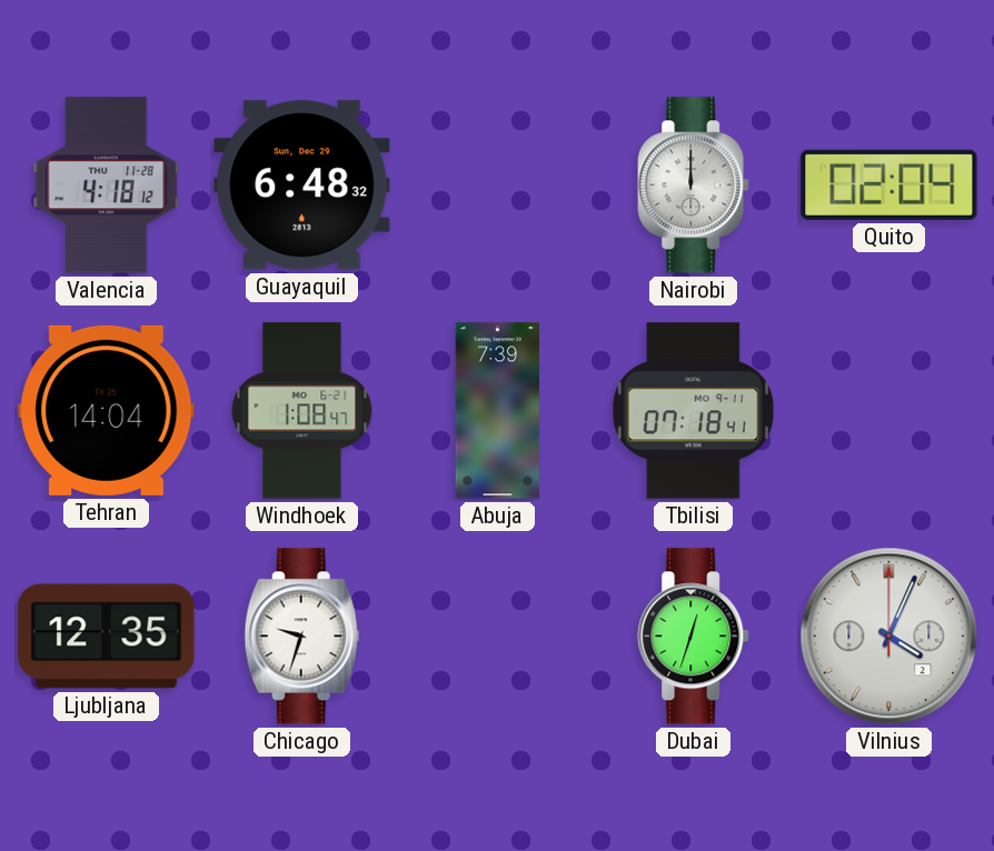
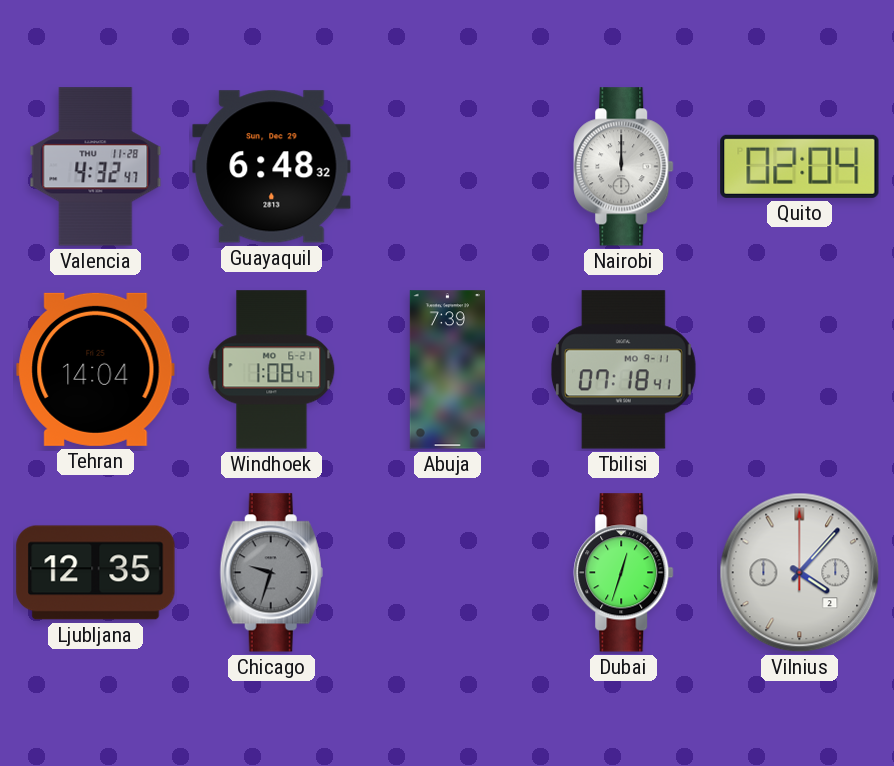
Valencia: 4:18 -> 4:32
Chicago dial: white -> grey
Vilnius: 4:04 -> 4:07
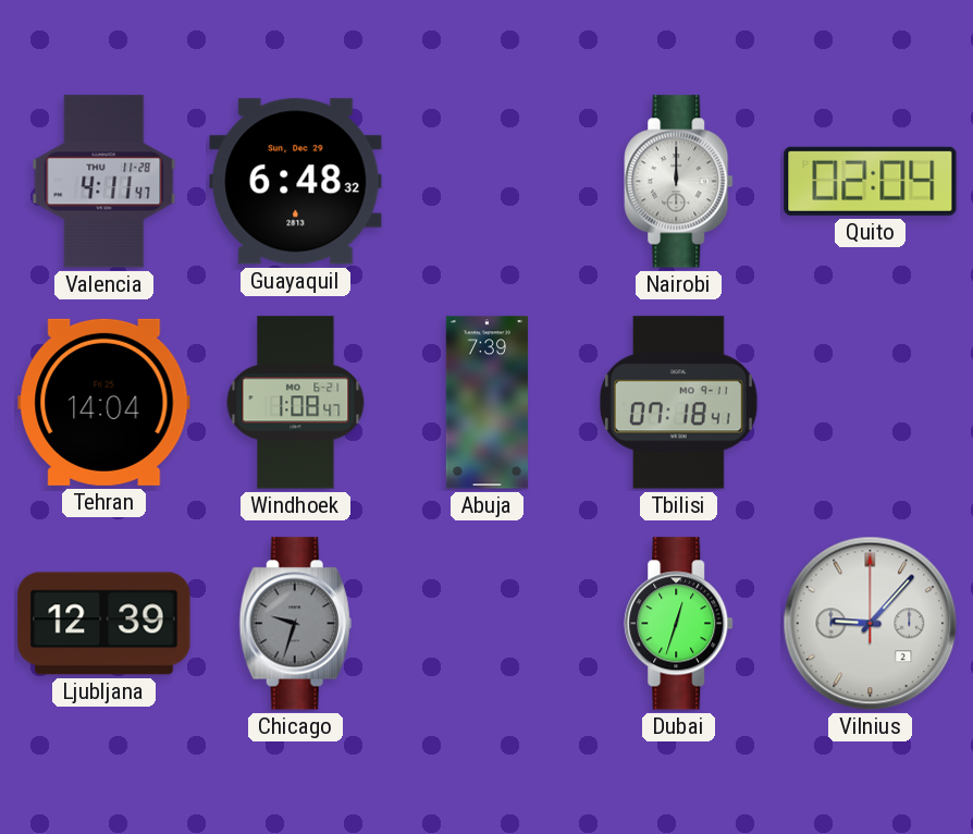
Valencia: 4:32 -> 4:11
Ljubljana: 12:35 -> 12:39
Vilnius: 4:07 -> 9:07
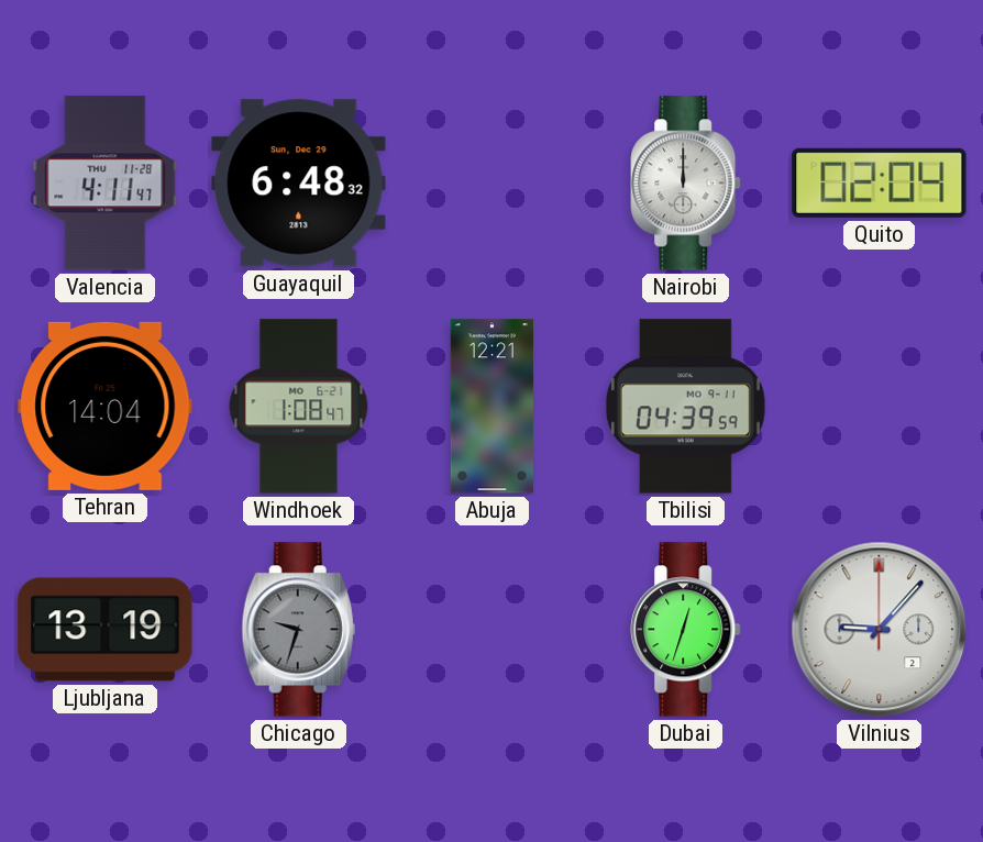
Abuja: 7:39 -> 12:21
Tbilisi: 07:18 -> 04:39
Ljubljana: 12:39 -> 13:19
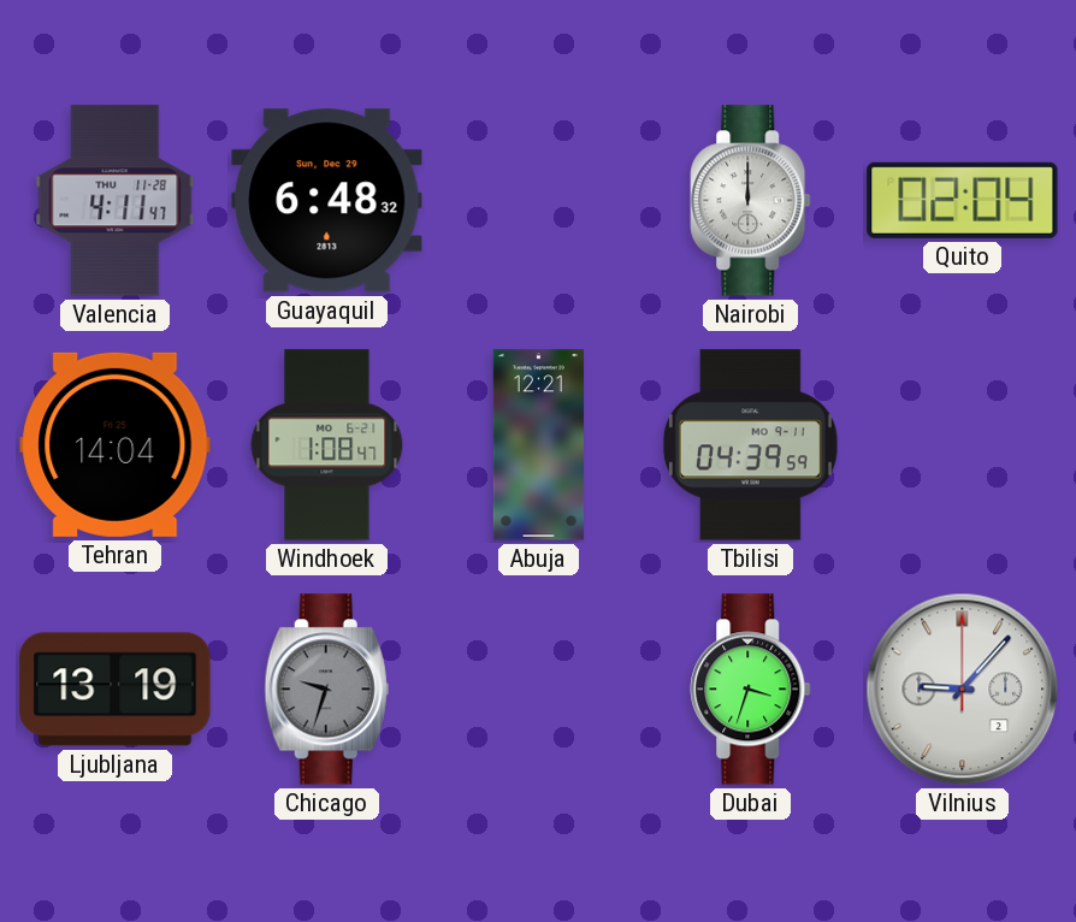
Dubai: 12:33 -> 3:33
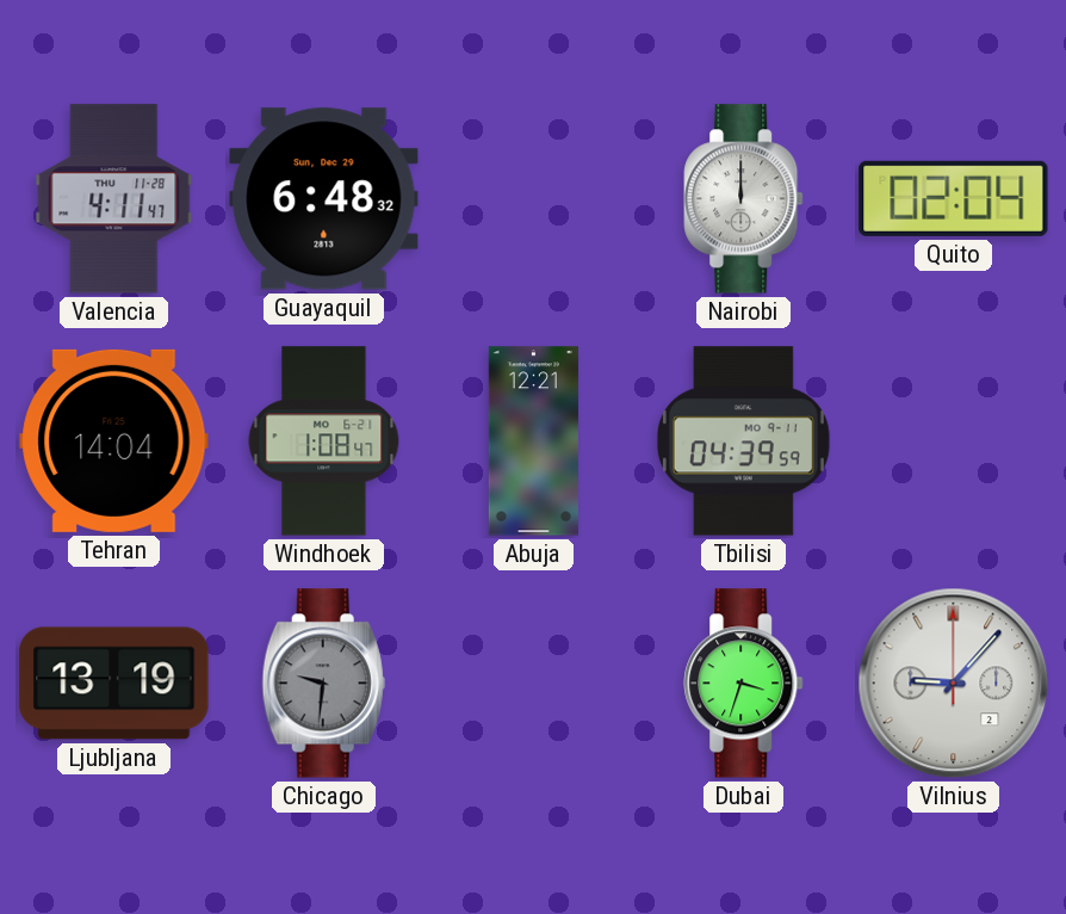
Chicago: 9:33 -> 9:31
